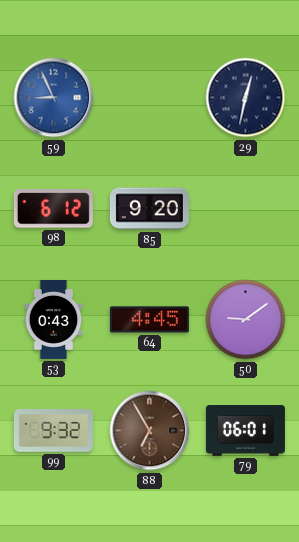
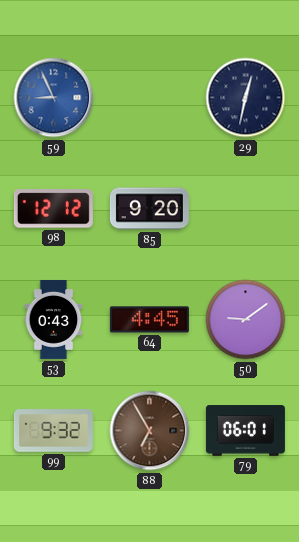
98: 6:12 -> 12:12
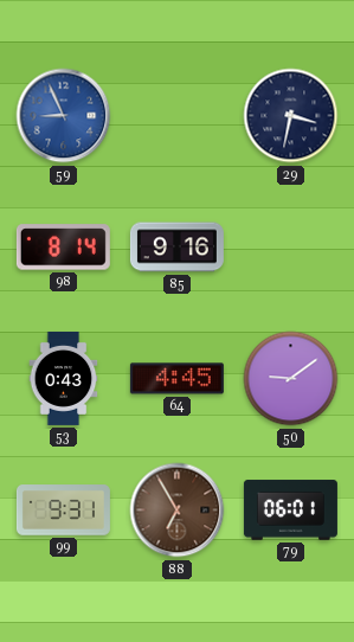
29: 12:32 -> 3:32
98: 12:12 -> 8:14
85: 9:20 -> 9:16
99: 9:32 -> 9:31
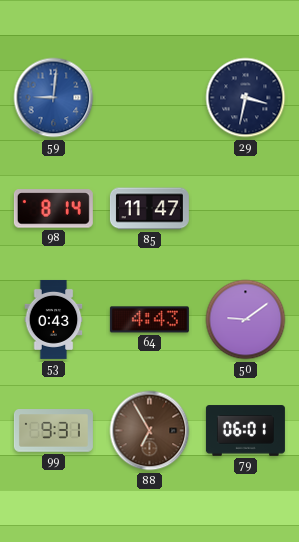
59: 8:56 -> 9:01
85: 9:16 -> 11:47
64: 4:45 -> 4:43
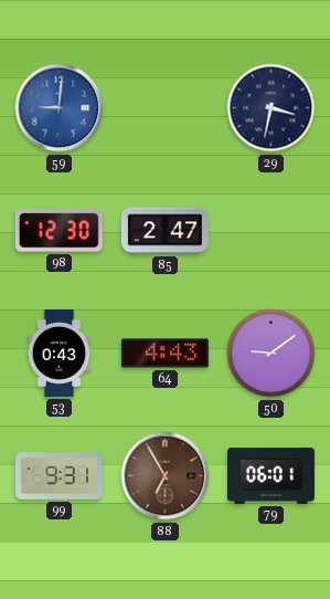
98: 8:14 -> 12:30
85: 11:47 -> 2:47
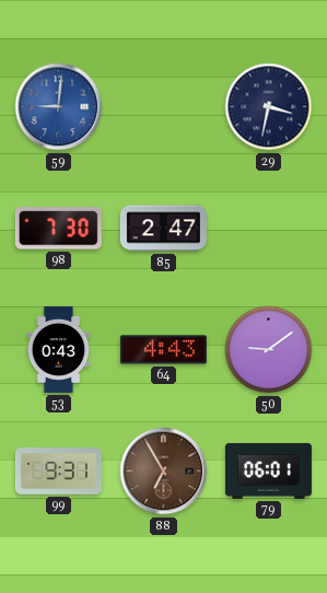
98: 12:30 -> 7:30
